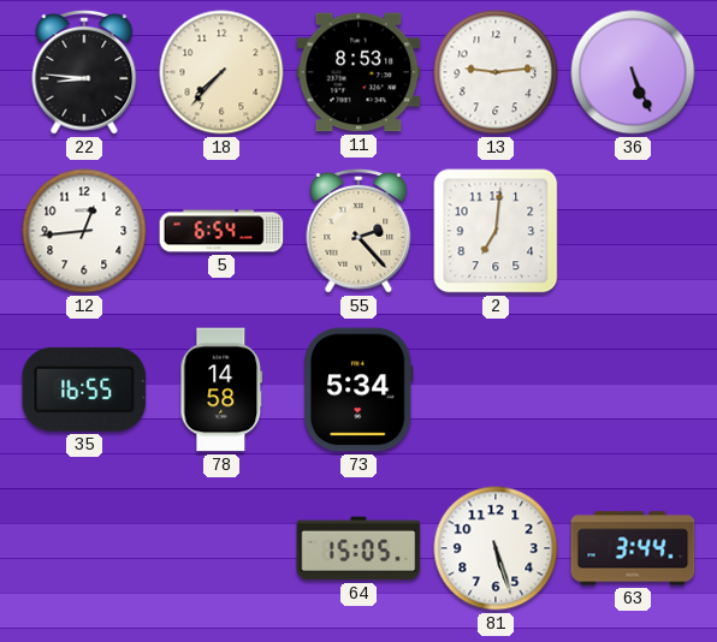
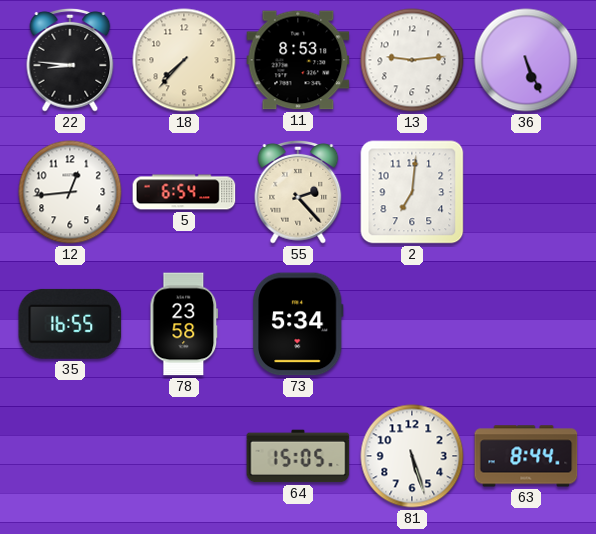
78: 14:58 -> 23:58
63: 3:44 -> 8:44
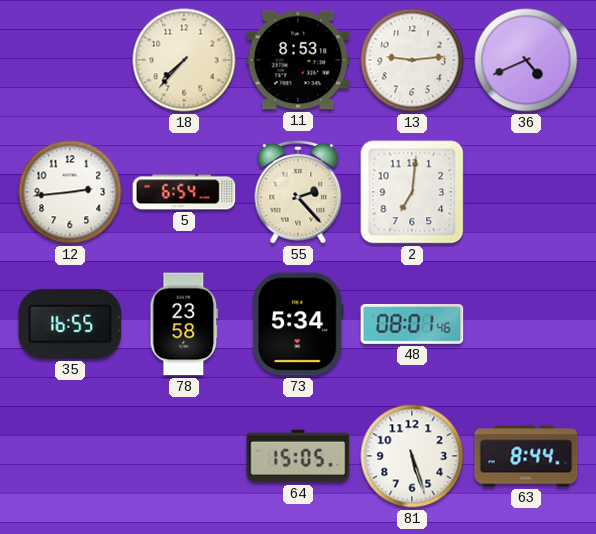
22: 8:46 -> none
36: 5:26 -> 4:41
12: 12:44 -> 2:44
48: none -> 08:01
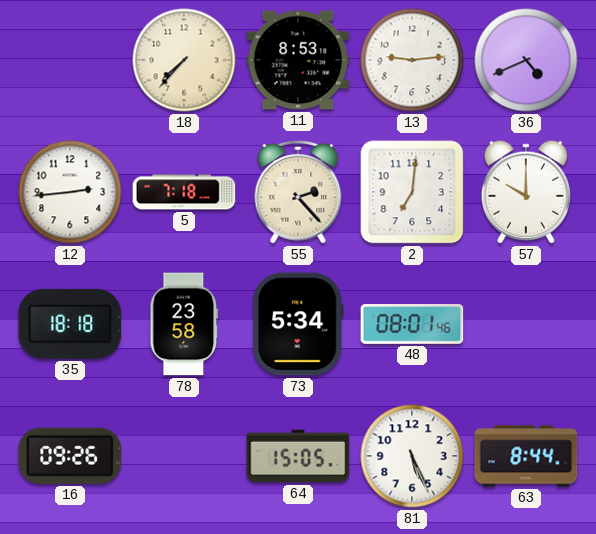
5: 6:54 -> 7:18
57: none -> 10:00
35: 16:55 -> 18:18
16: none -> 09:26
81: 5:27 -> 5:26
